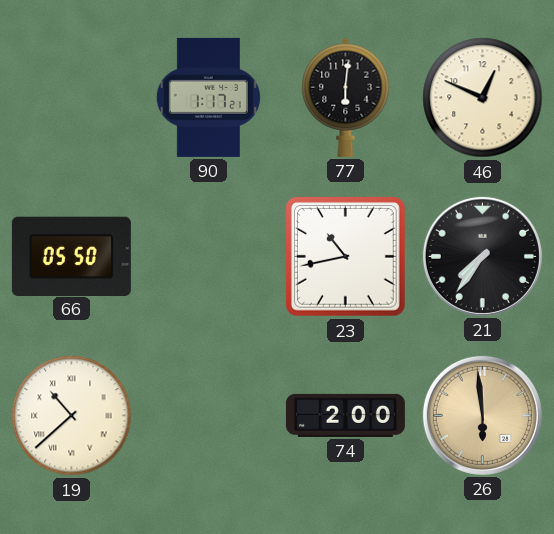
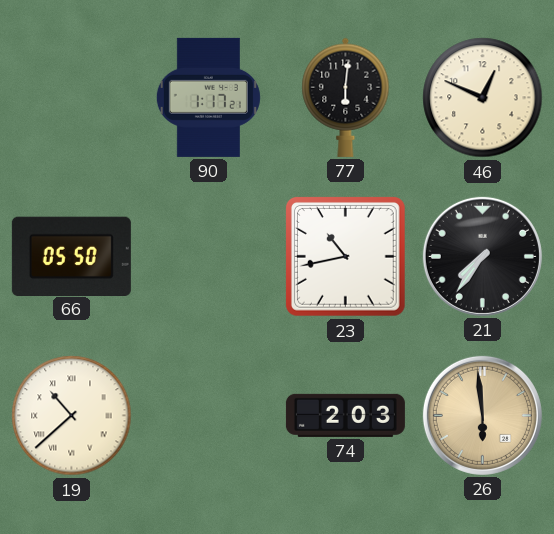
74: 2:00 -> 2:03
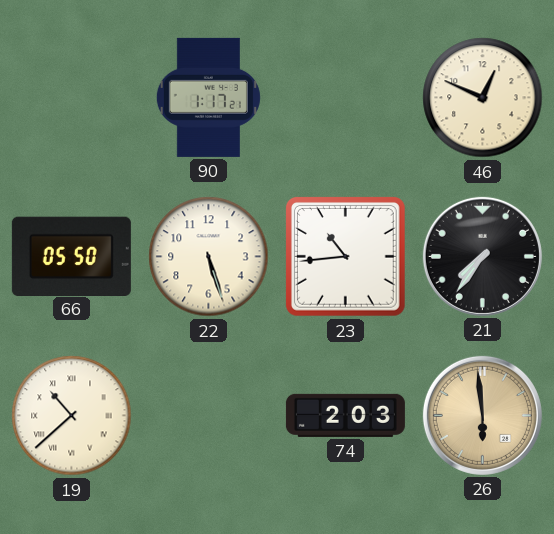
77: 6:01 -> none
22: none -> 5:27
23: 10:43 -> 10:44
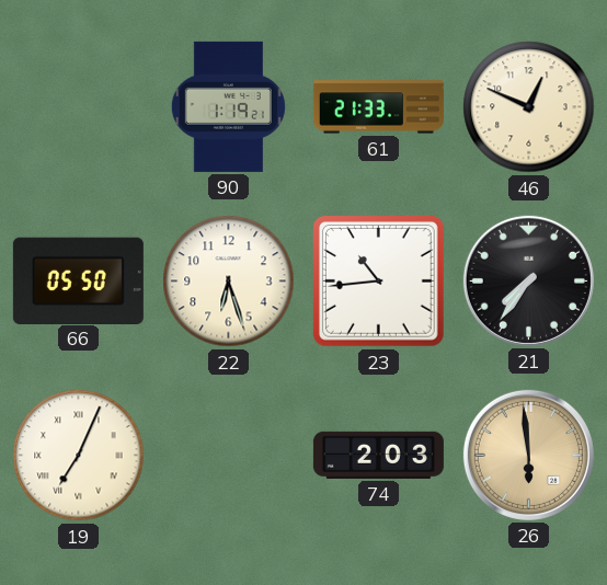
90: 1:17 -> 1:19
61: none -> 21:33
22: 5:27 -> 6:27
19: 10:38 -> 7:04
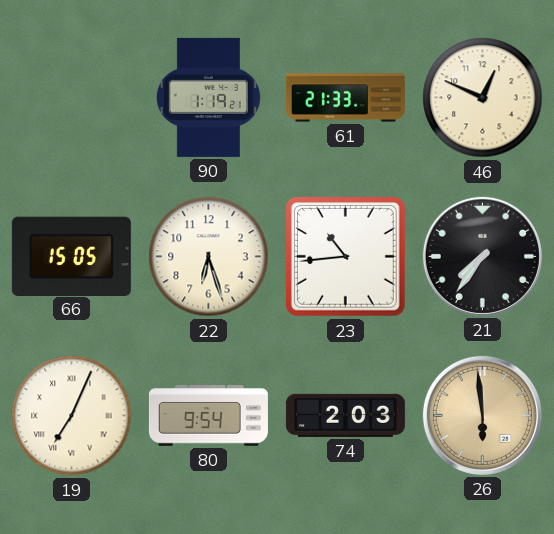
66: 05:50 -> 15:05
80: none -> 9:54
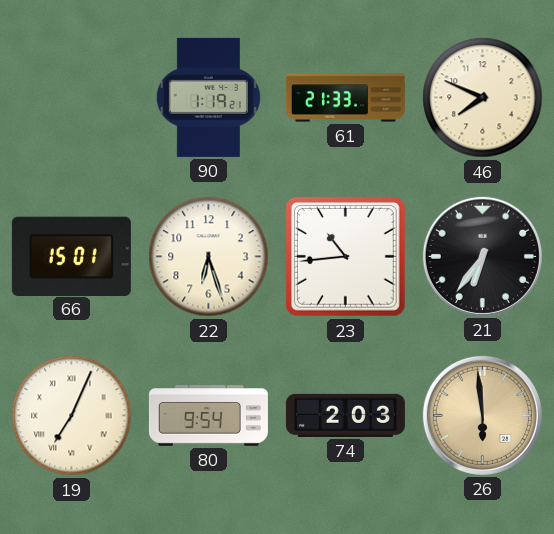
46: 12:49 -> 7:49
66: 15:05 -> 15:01
21: 7:36 -> 6:36
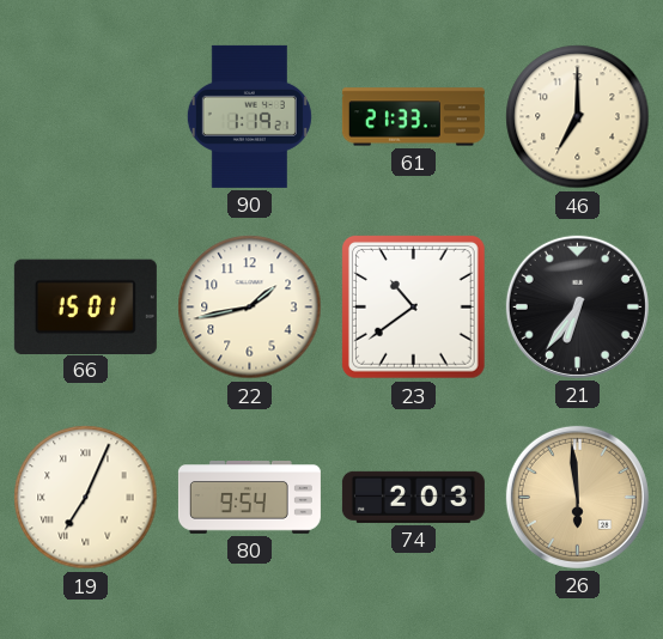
46: 7:49 -> 7:00
22: 6:27 -> 1:43
23: 10:44 -> 10:39
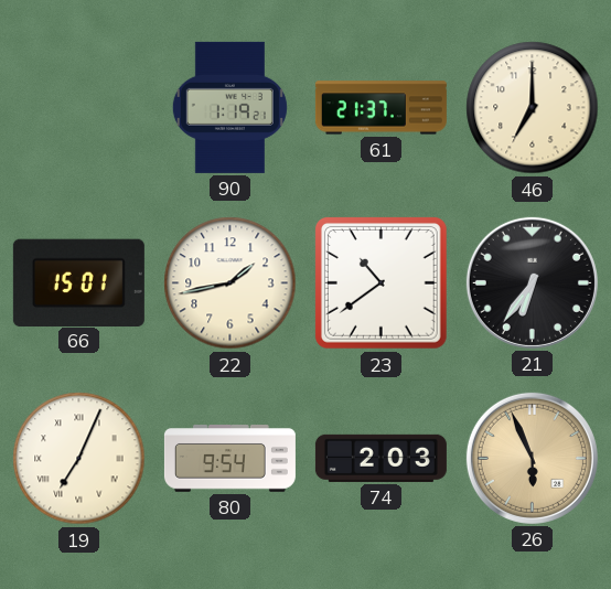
61: 21:33 -> 21:37
26: 5:59 -> 5:56
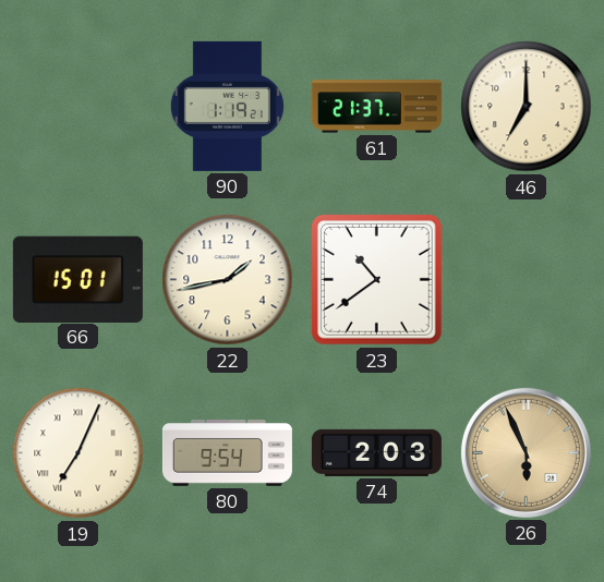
21: 6:36 -> none
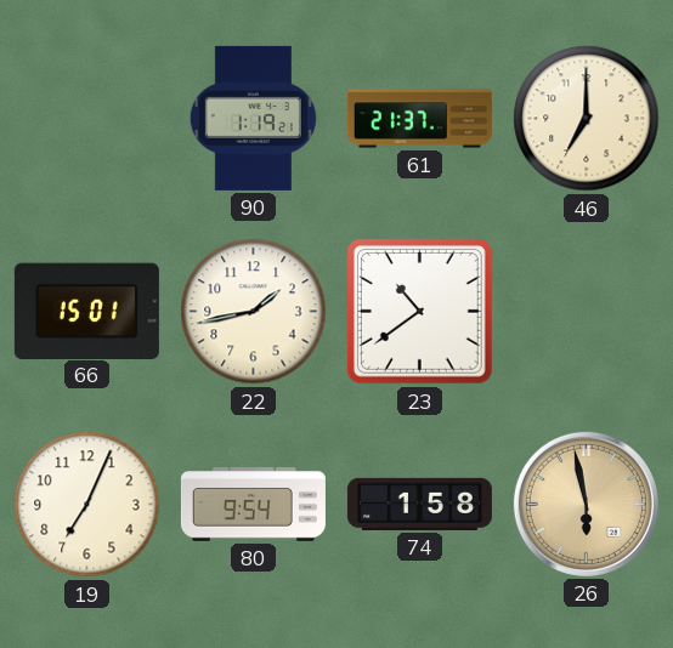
19 numerals: Roman -> Arabic
74: 2:03 -> 1:58
26: 5:56 -> 5:58
